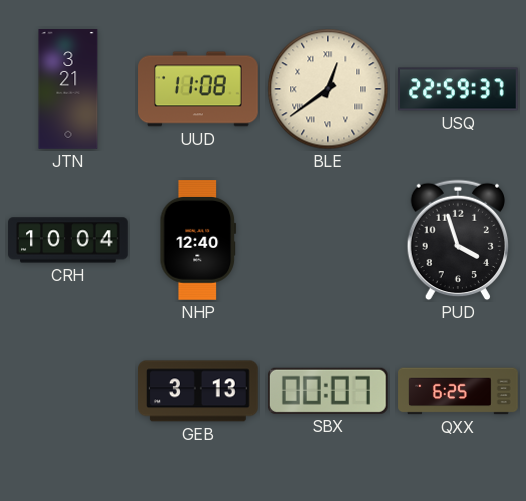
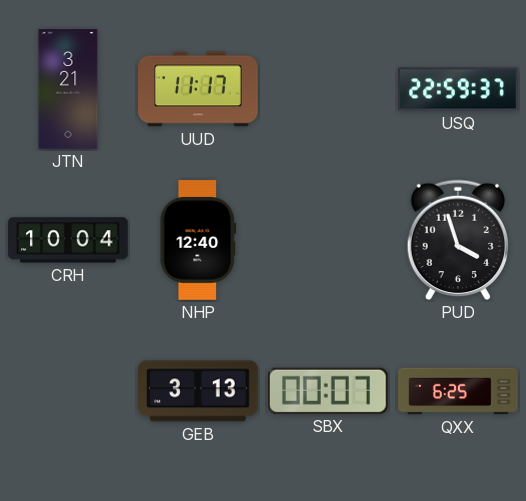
UUD: 11:08 -> 11:17
BLE: 12:39 -> none
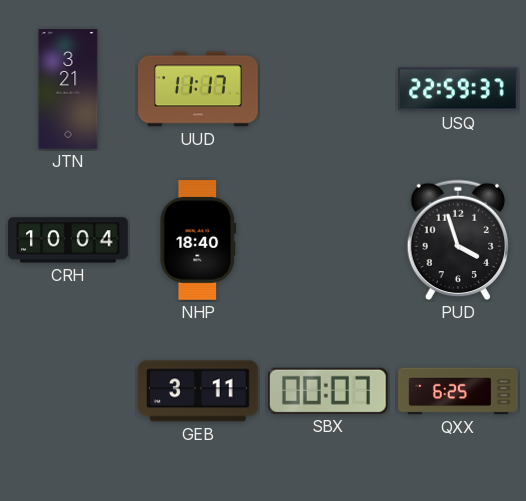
NHP: 12:40 -> 18:40
GEB: 3:13 -> 3:11
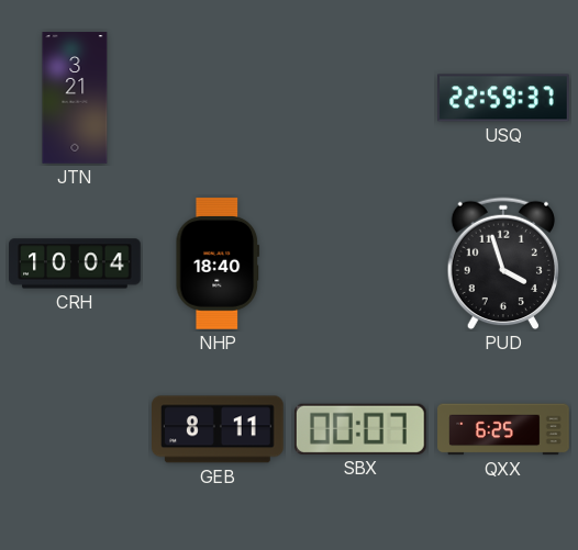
UUD: 11:17 -> none
GEB: 3:11 -> 8:11
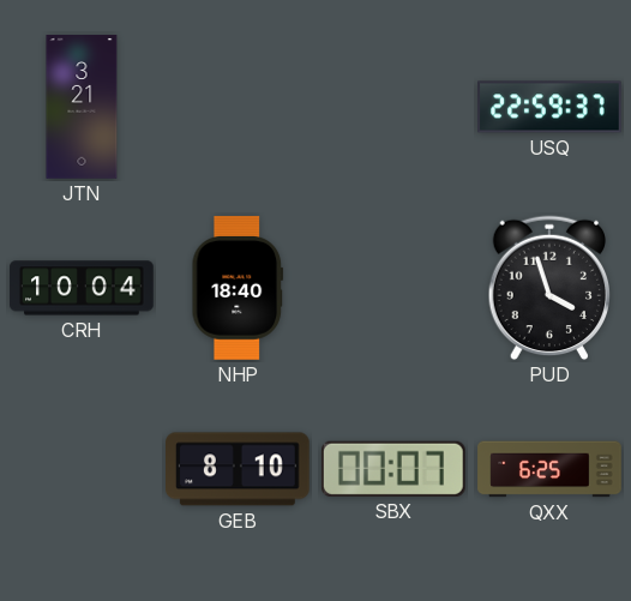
GEB: 8:11 -> 8:10
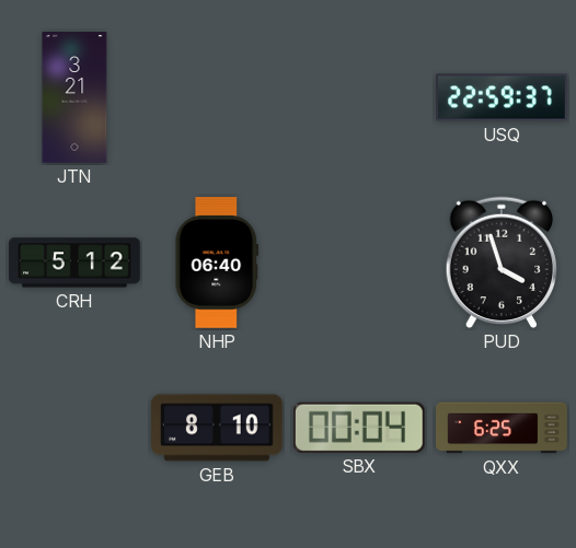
CRH: 10:04 -> 5:12
NHP: 18:40 -> 06:40
SBX: 00:07 -> 00:04
